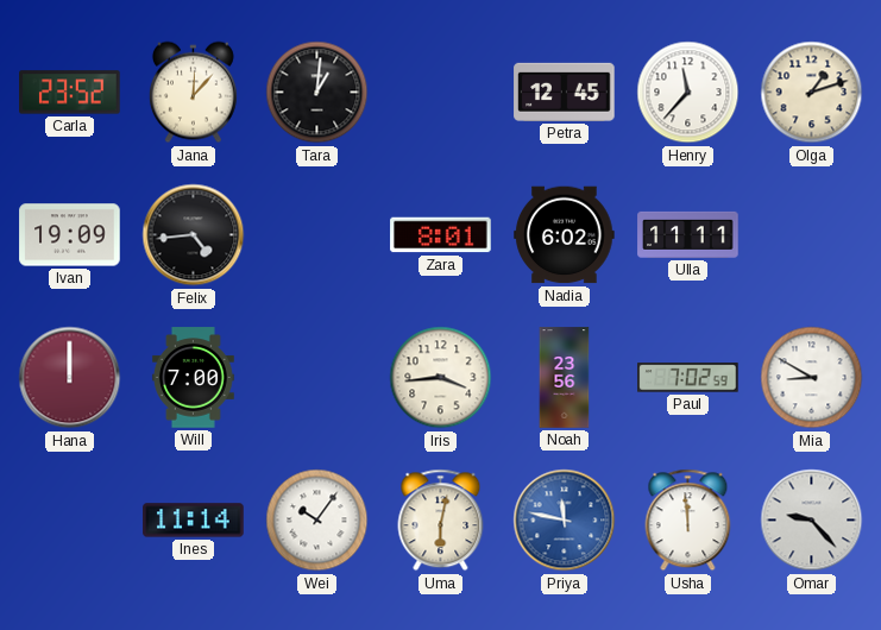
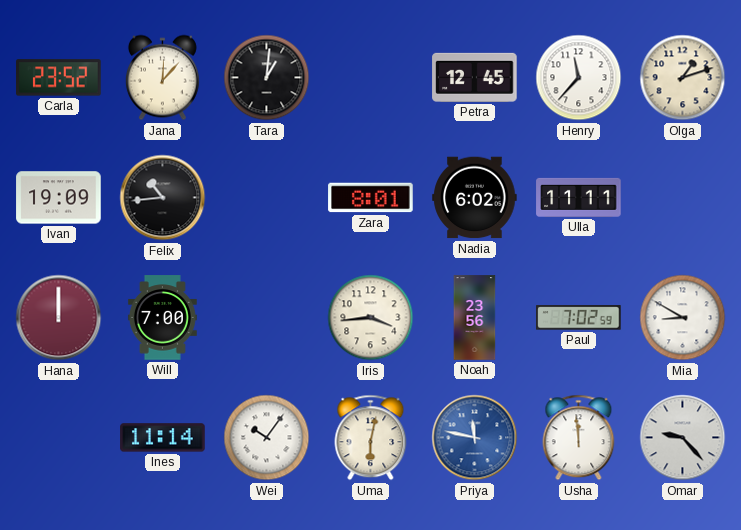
Felix: 4:44 -> 10:44
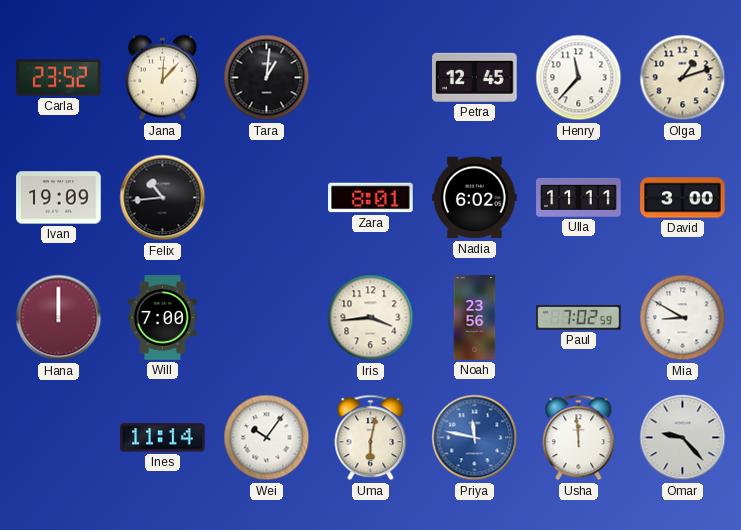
David: none -> 3:00
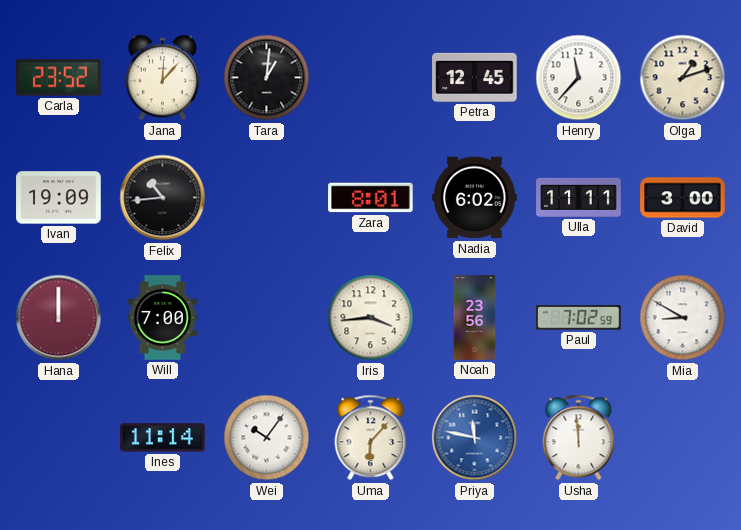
Uma: 6:02 -> 6:07
Omar: 9:23 -> none
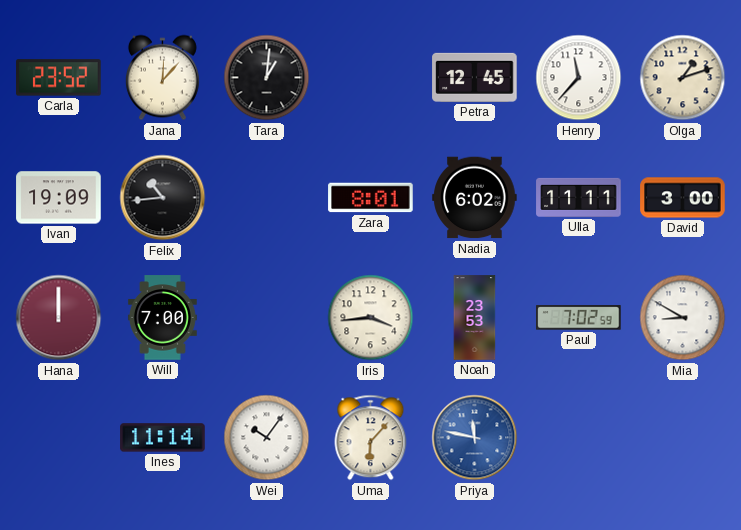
Noah: 23:56 -> 23:53
Usha: 11:59 -> none
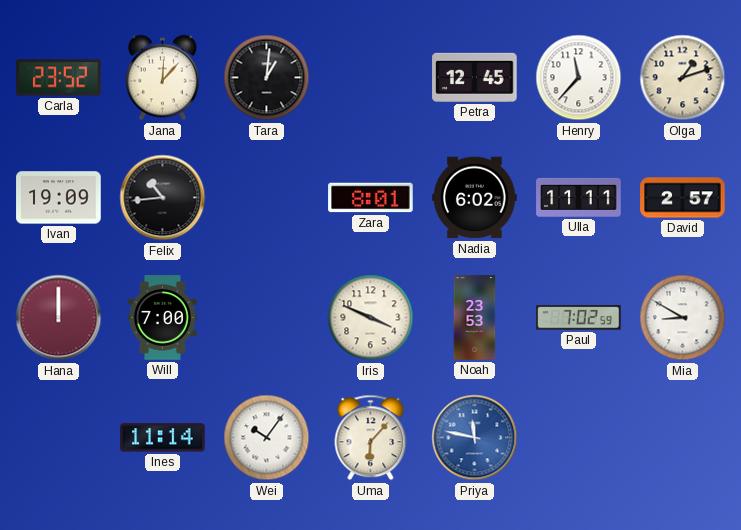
David: 3:00 -> 2:57
Iris: 3:44 -> 3:49
